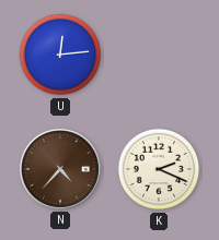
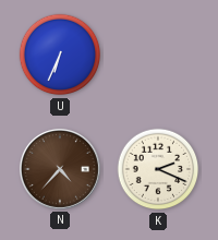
U: 12:14 -> 6:34
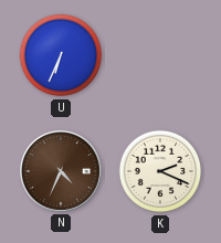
N: 4:37 -> 4:34
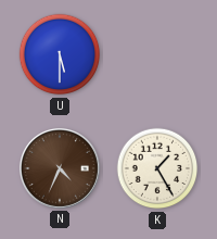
U: 6:34 -> 5:30
K: 2:19 -> 1:25
